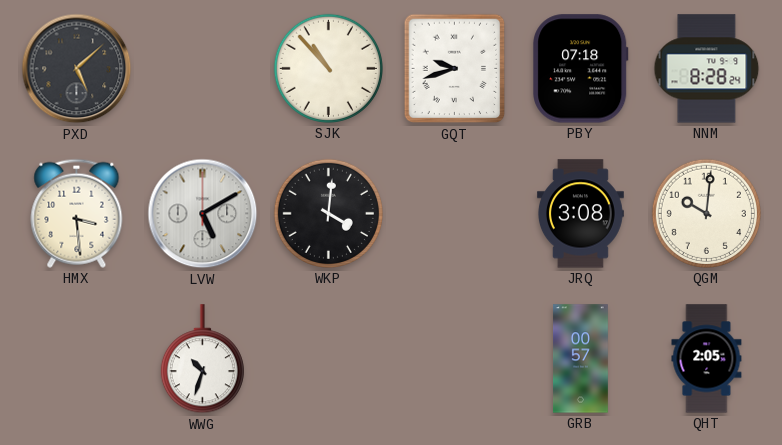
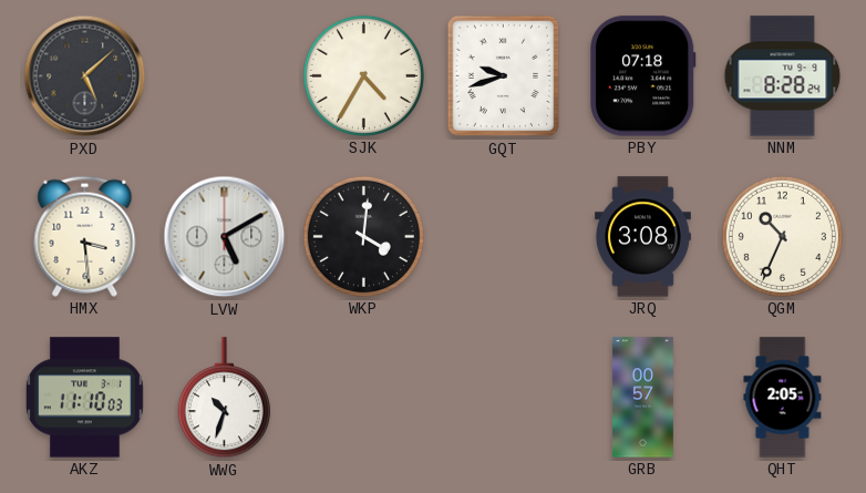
SJK: 10:53 -> 4:35
QGM: 10:01 -> 10:34
AKZ: none -> 11:10
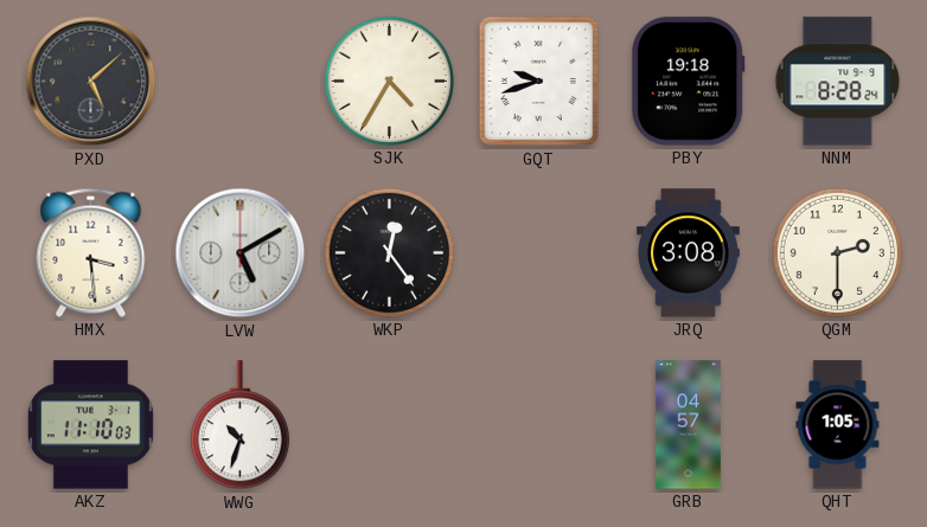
PBY: 07:18 -> 19:18
WKP: 4:01 -> 12:24
QGM: 10:34 -> 2:30
GRB: 00:57 -> 04:57
QHT: 2:05 -> 1:05
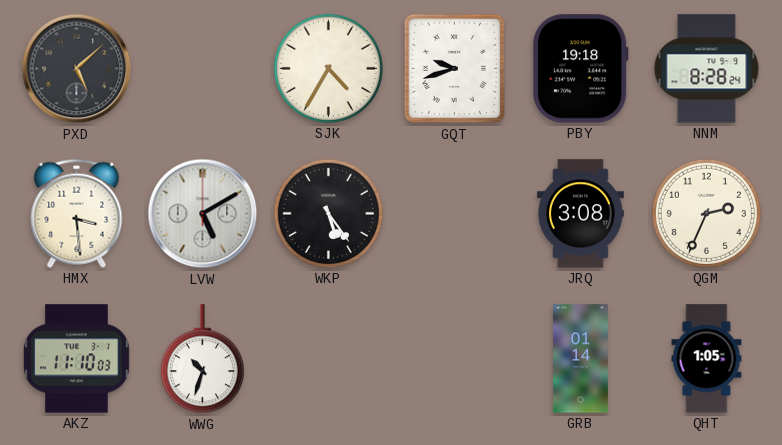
WKP: 12:24 -> 5:24
QGM: 2:30 -> 2:34
GRB: 04:57 -> 01:14
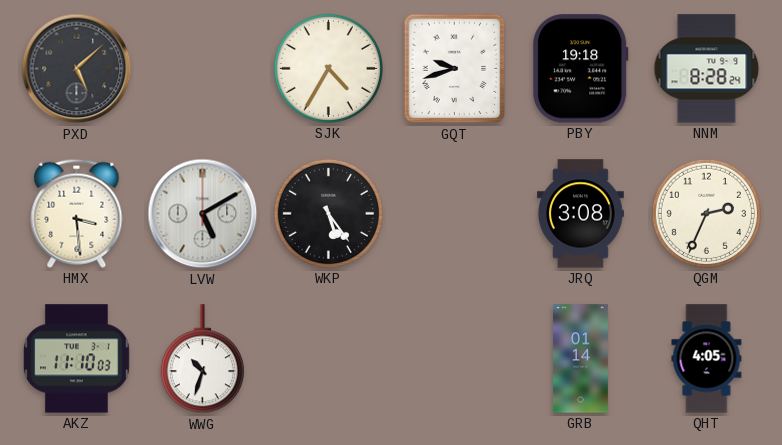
QHT: 1:05 -> 4:05
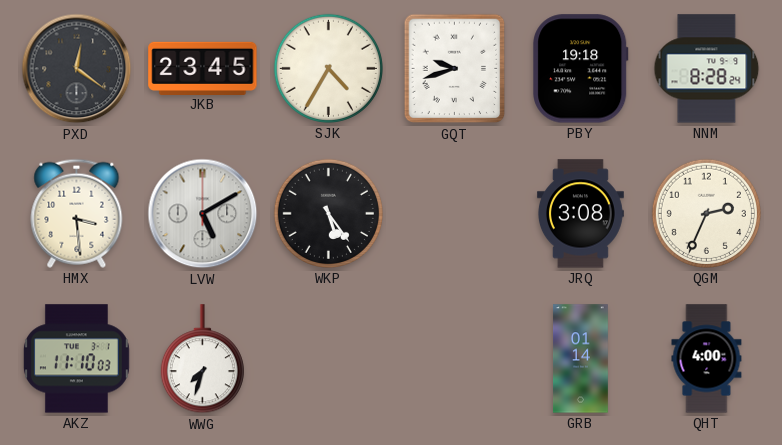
PXD: 5:08 -> 12:21
JKB: none -> 23:45
WWG: 10:33 -> 7:33
QHT: 4:05 -> 4:00
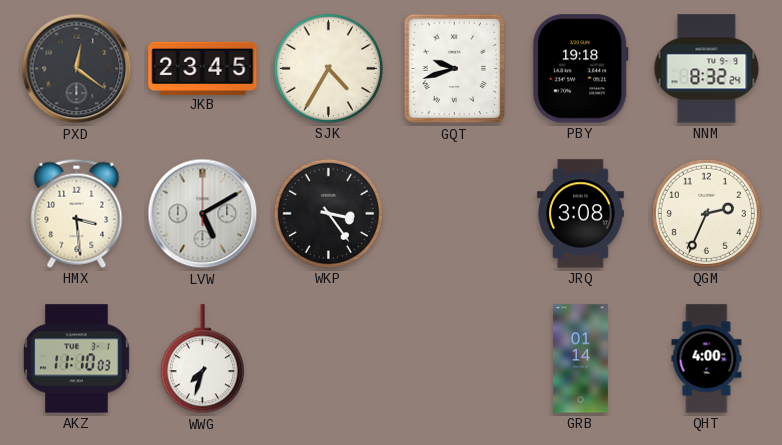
NNM: 8:28 -> 8:32
WKP: 5:24 -> 3:24
